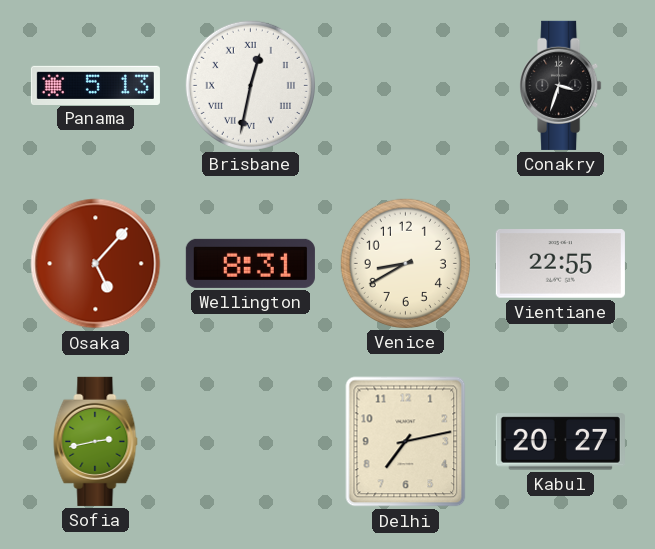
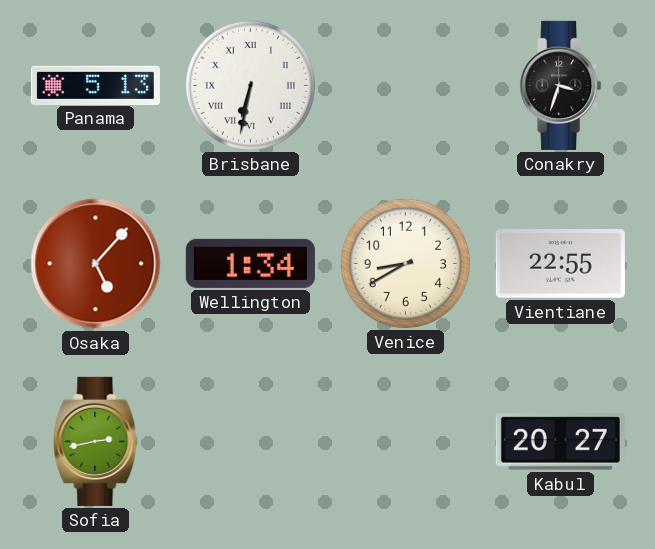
Brisbane: 12:32 -> 6:32
Wellington: 8:31 -> 1:34
Delhi: 7:13 -> none
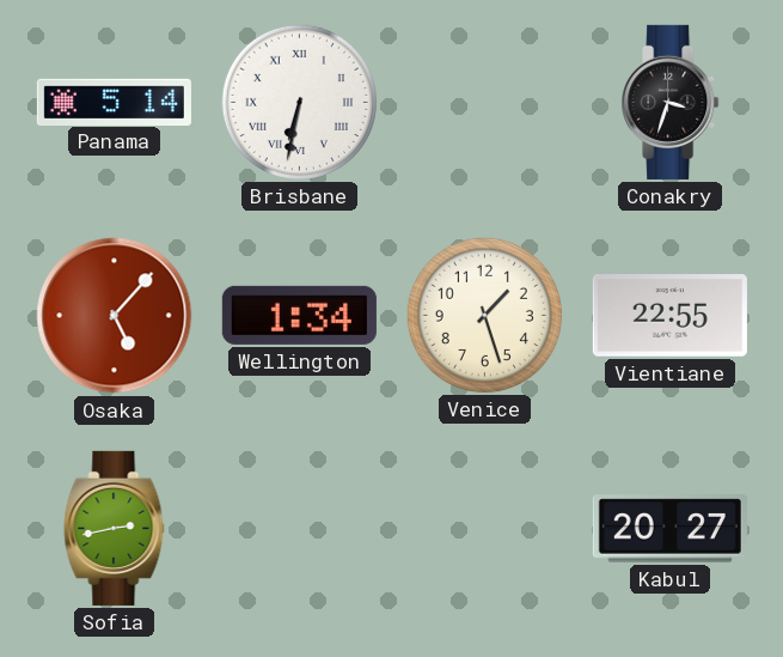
Panama: 5:13 -> 5:14
Venice: 8:40 -> 1:27
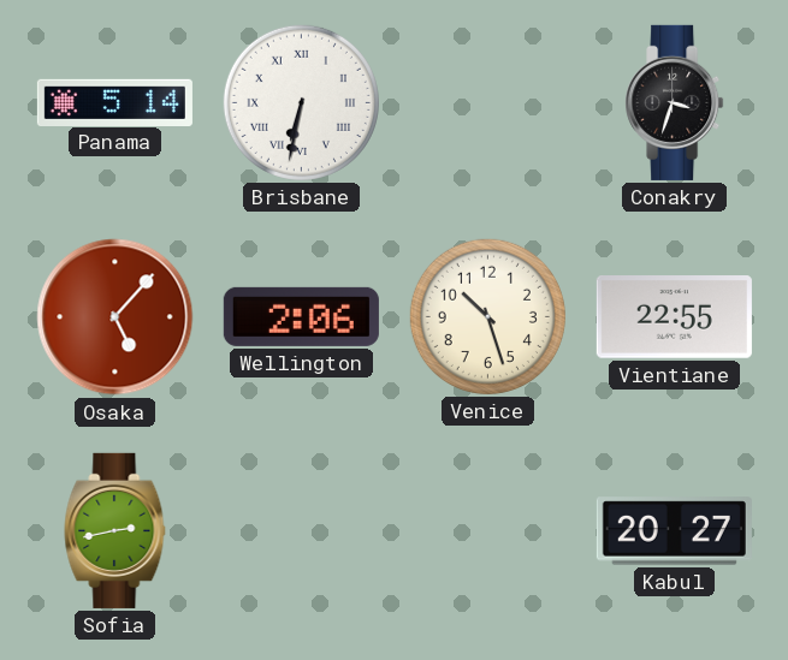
Wellington: 1:34 -> 2:06
Venice: 1:27 -> 10:27
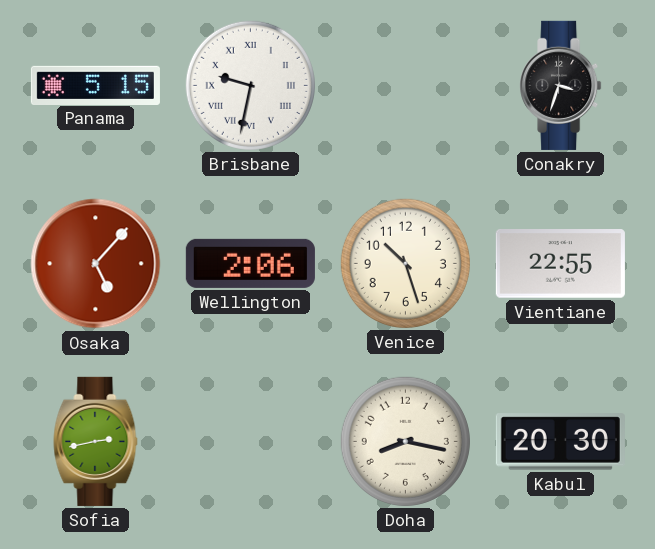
Panama: 5:14 -> 5:15
Brisbane: 6:32 -> 9:32
Doha: none -> 8:17
Kabul: 20:27 -> 20:30
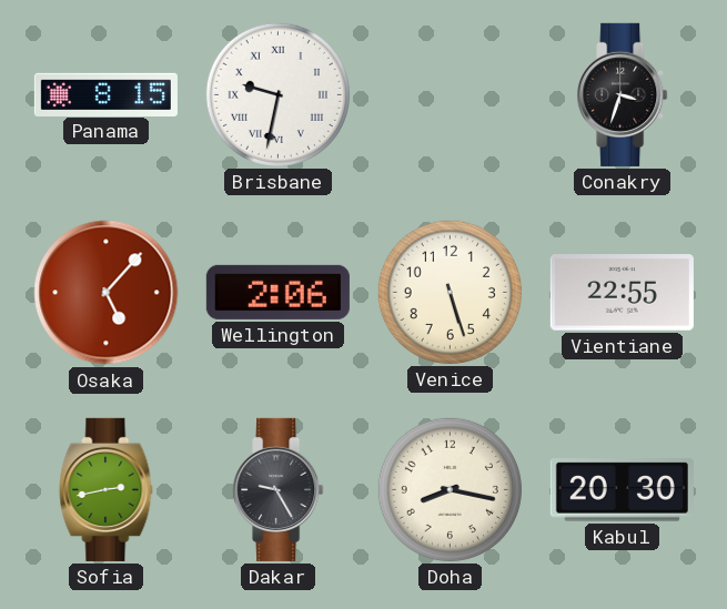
Panama: 5:15 -> 8:15
Venice: 10:27 -> 5:27
Dakar: none -> 9:25
